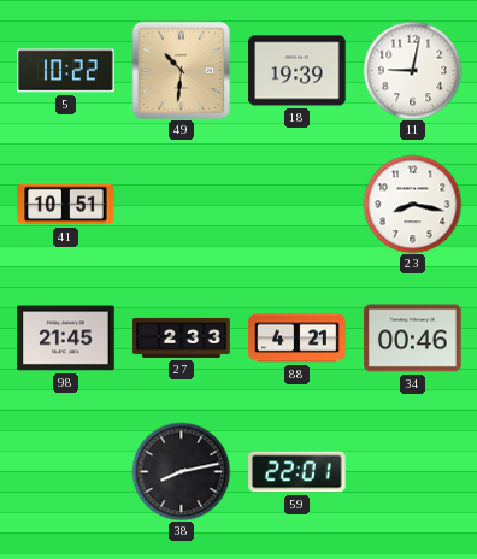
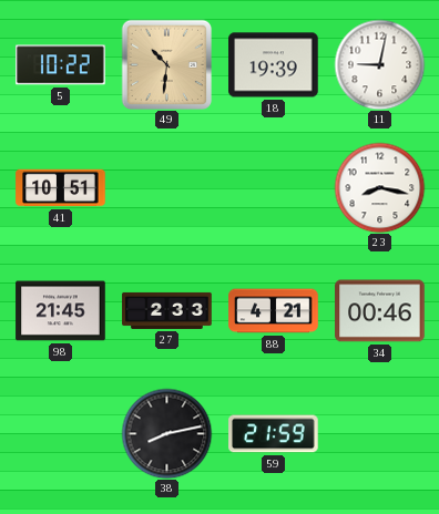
59: 22:01 -> 21:59
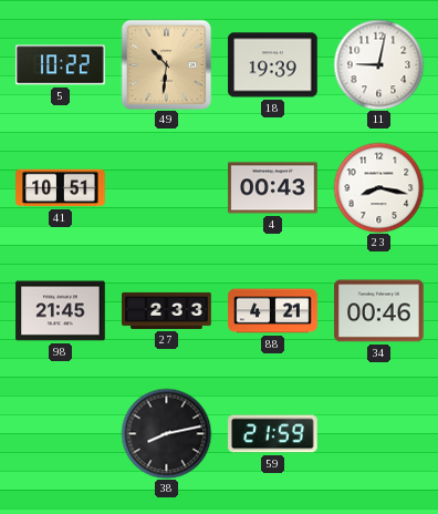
4: none -> 00:43
